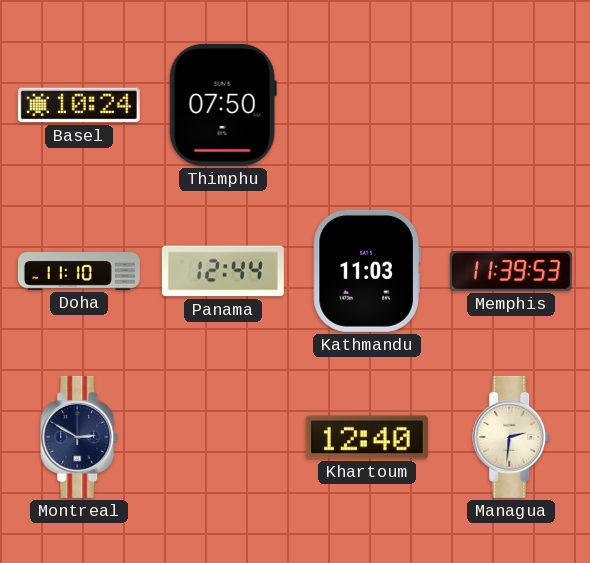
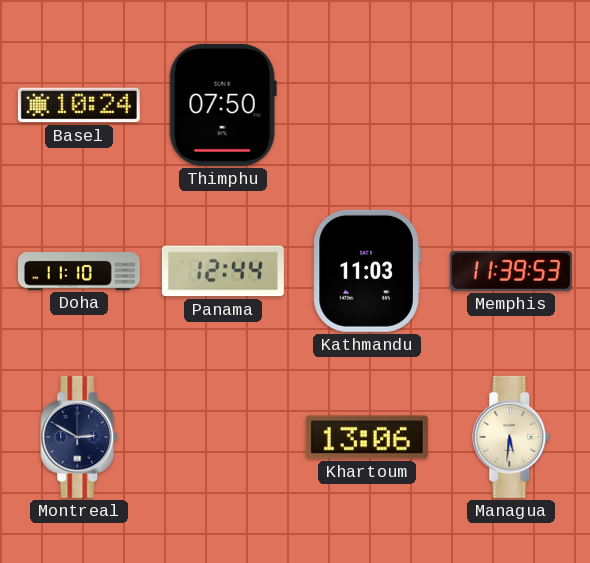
Khartoum: 12:40 -> 13:06
Managua: 2:31 -> 5:31
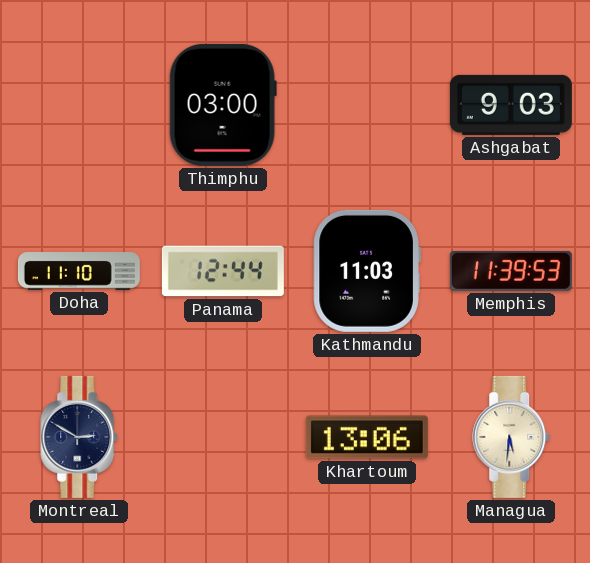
Basel: 10:24 -> none
Thimphu: 07:50 -> 03:00
Ashgabat: none -> 9:03
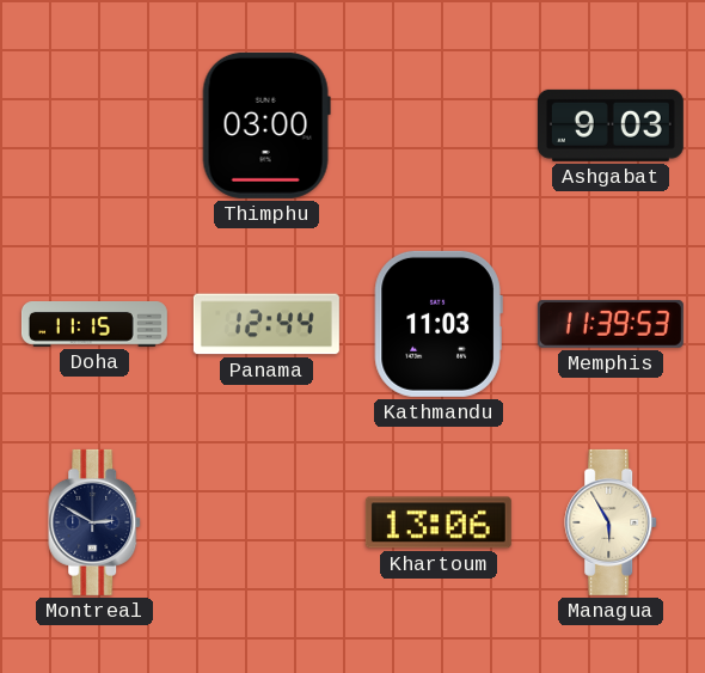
Doha: 11:10 -> 11:15
Managua: 5:31 -> 5:55
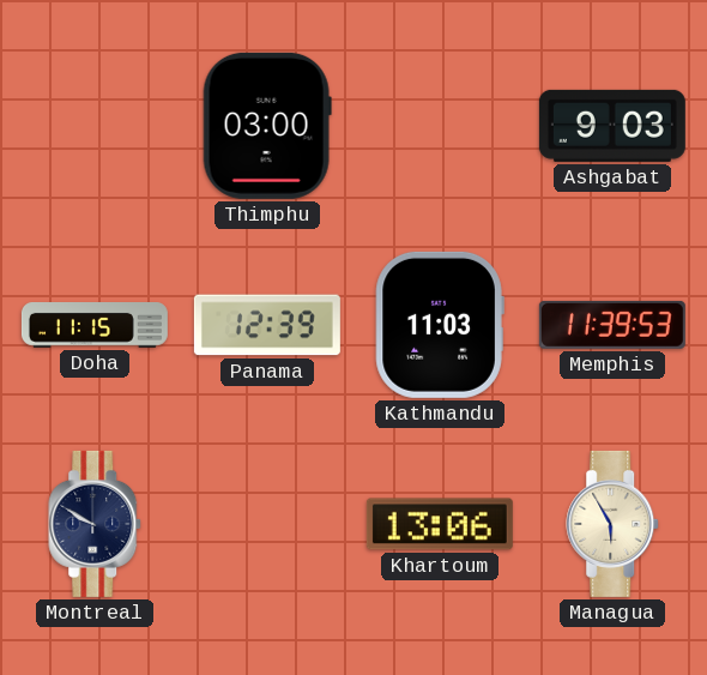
Panama: 12:44 -> 12:39
Montreal: 2:50 -> 9:50
